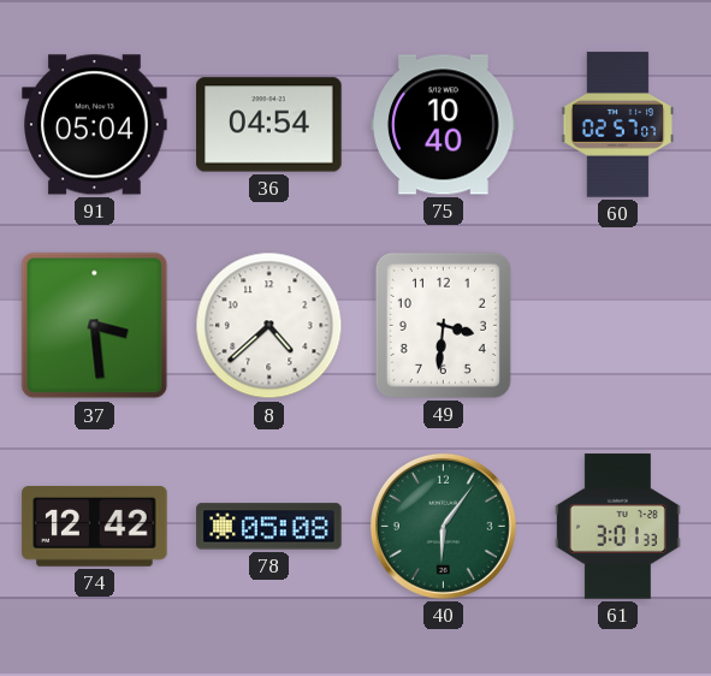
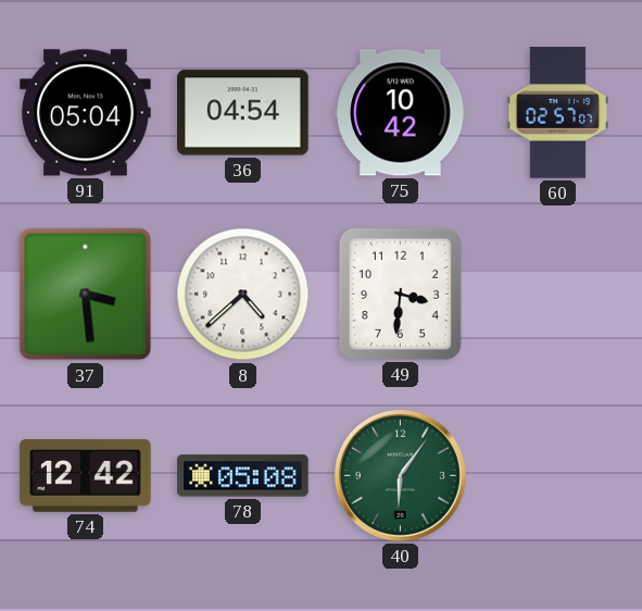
75: 10:40 -> 10:42
61: 3:01 -> none
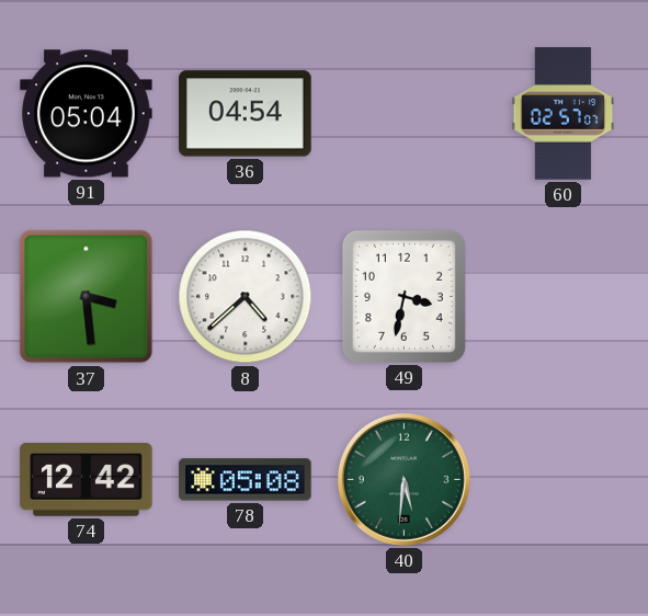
75: 10:42 -> none
49: 3:31 -> 3:32
40: 6:06 -> 5:31
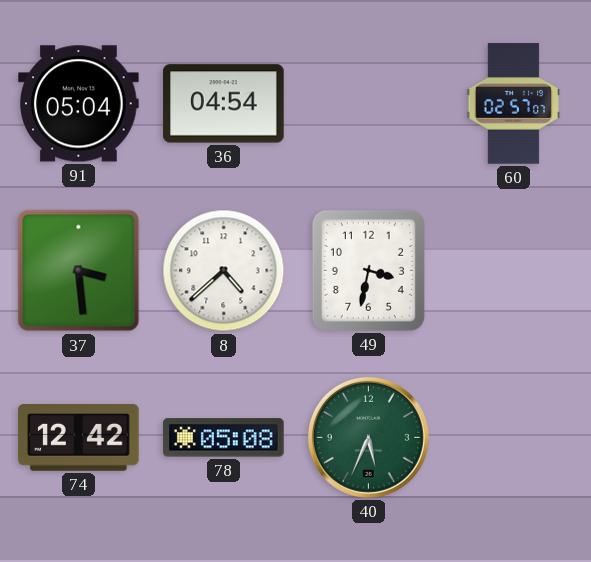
40: 5:31 -> 5:34
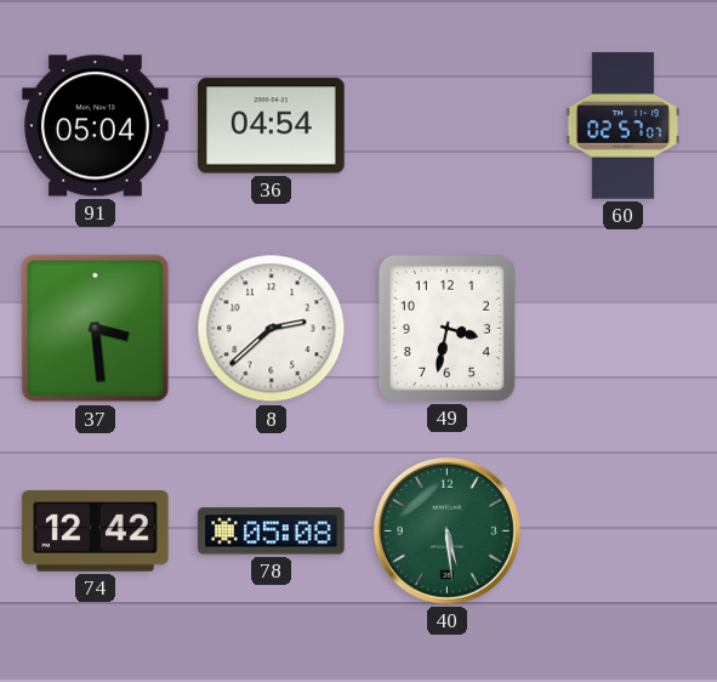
8: 4:38 -> 2:38
40: 5:34 -> 5:29
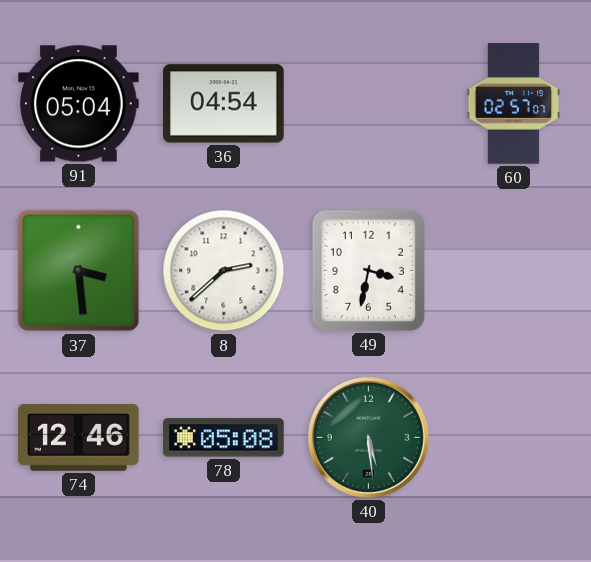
74: 12:42 -> 12:46
